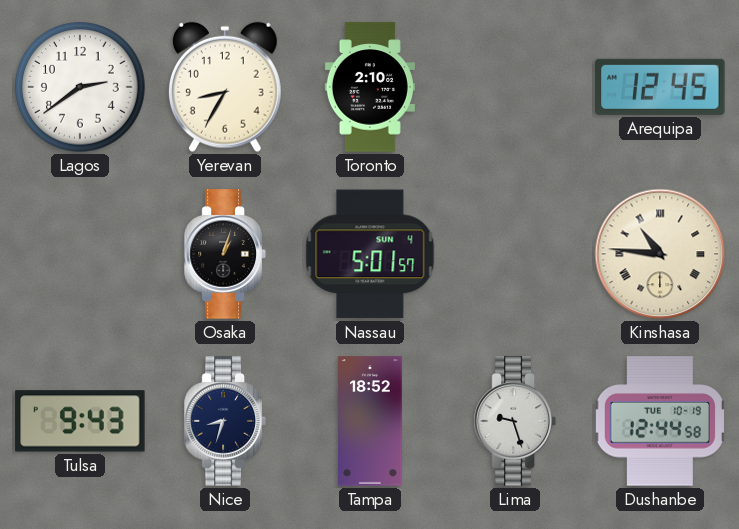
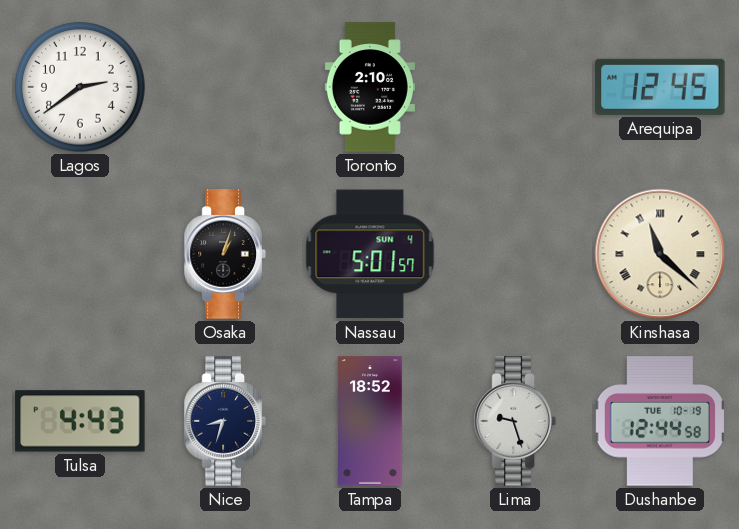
Yerevan: 8:35 -> none
Kinshasa: 10:46 -> 11:22
Tulsa: 9:43 -> 4:43
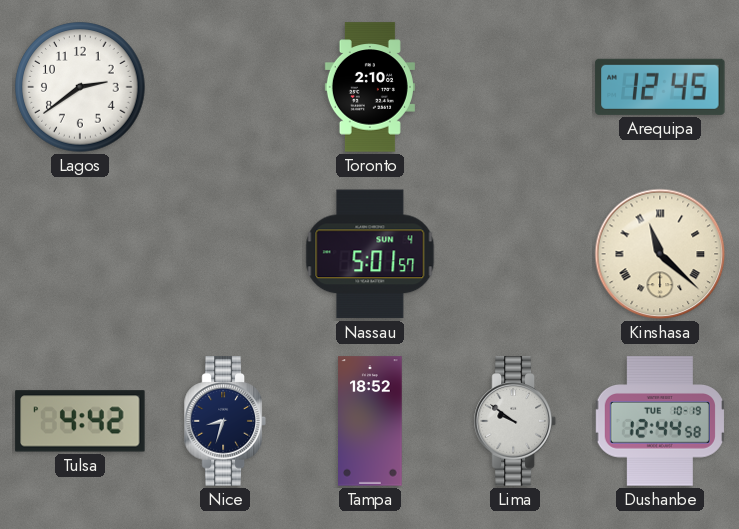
Osaka: 1:03 -> none
Tulsa: 4:43 -> 4:42
Lima: 9:27 -> 9:51
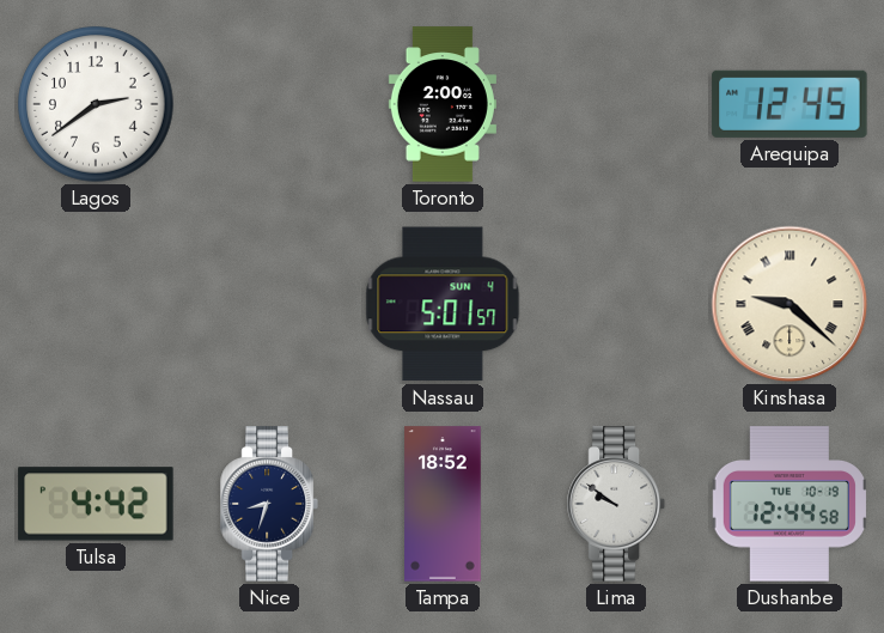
Toronto: 2:10 -> 2:00
Kinshasa: 11:22 -> 9:22
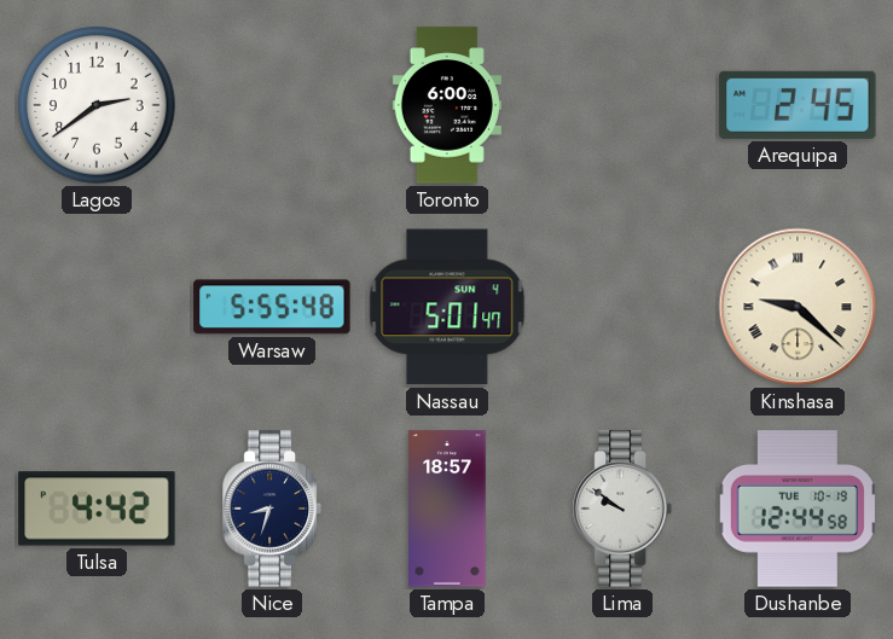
Toronto: 2:00 -> 6:00
Arequipa: 12:45 -> 2:45
Warsaw: none -> 5:55
Nassau: 5:01:57 -> 5:01:47
Tampa: 18:52 -> 18:57
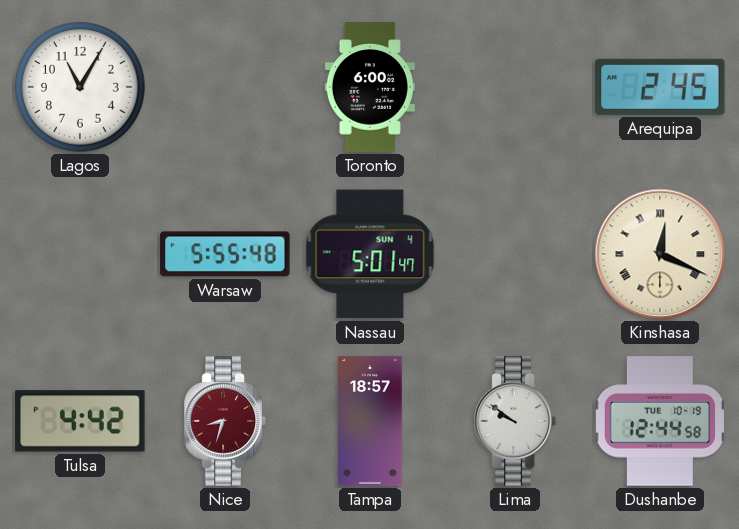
Lagos: 2:39 -> 11:05
Kinshasa: 9:22 -> 12:19
Nice dial: navy -> burgundy
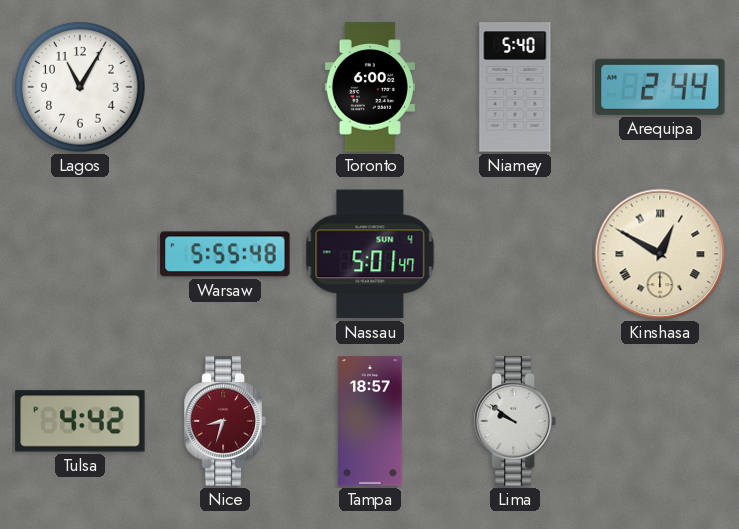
Niamey: none -> 5:40
Arequipa: 2:45 -> 2:44
Kinshasa: 12:19 -> 12:50
Dushanbe: 12:44 -> none
